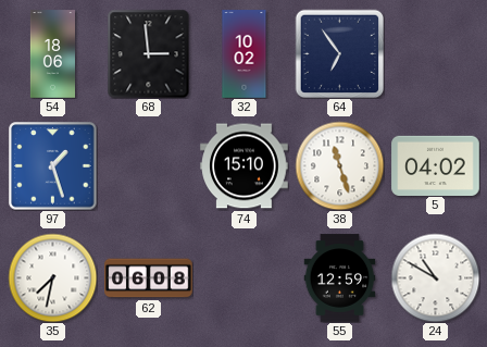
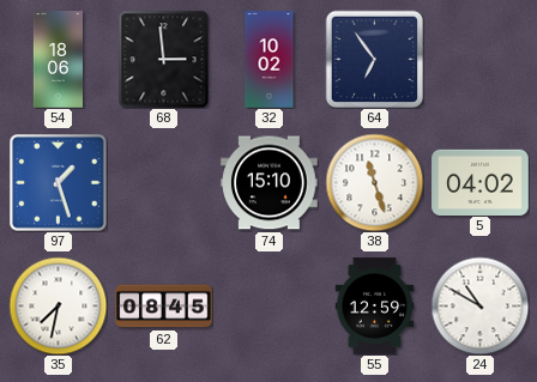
62: 06:08 -> 08:45
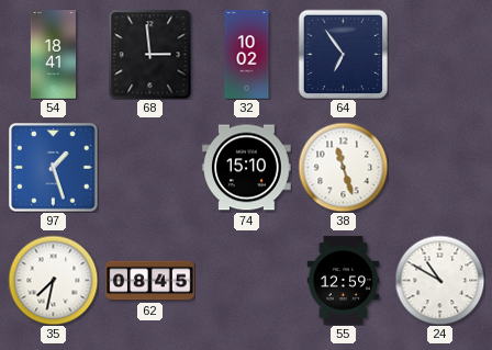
54: 18:06 -> 18:41
5: 04:02 -> none
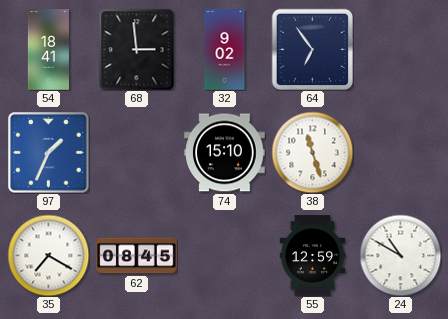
32: 10:02 -> 9:02
97: 1:27 -> 1:34
35: 7:32 -> 7:20
